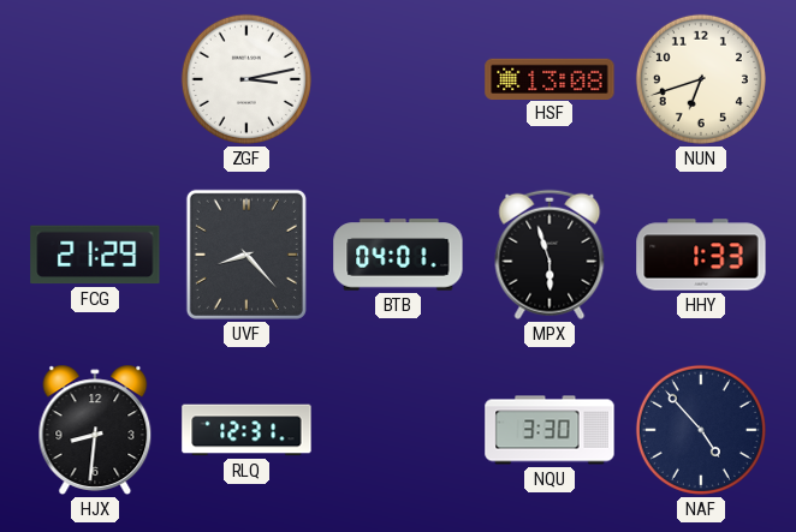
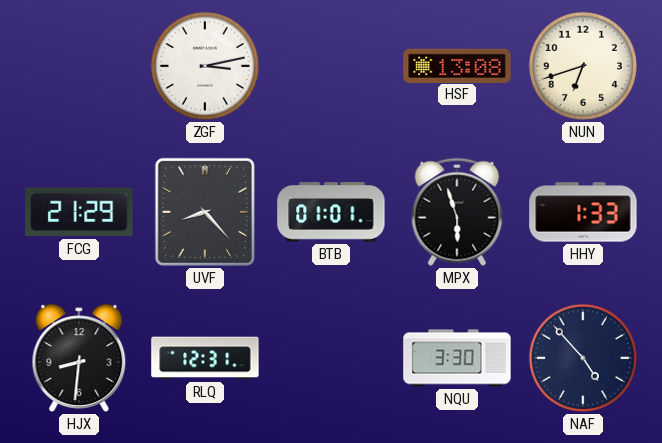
BTB: 04:01 -> 01:01
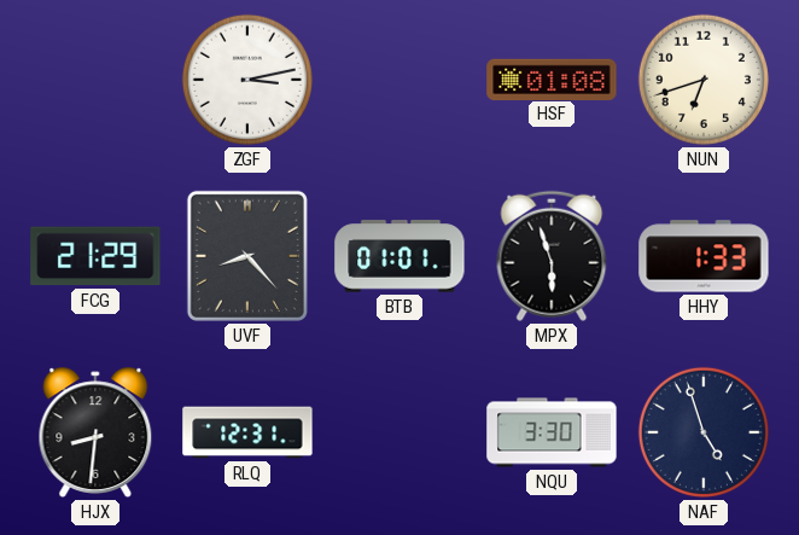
HSF: 13:08 -> 01:08
NAF: 4:53 -> 4:57
